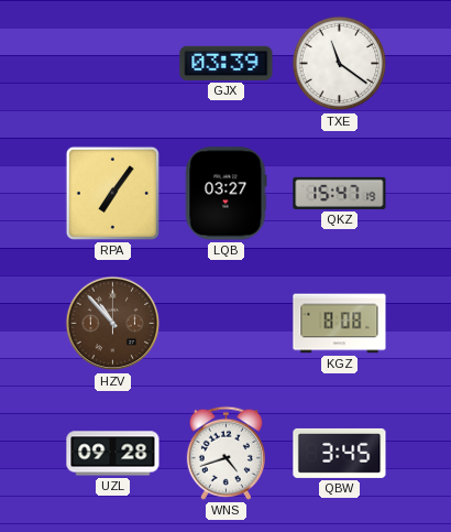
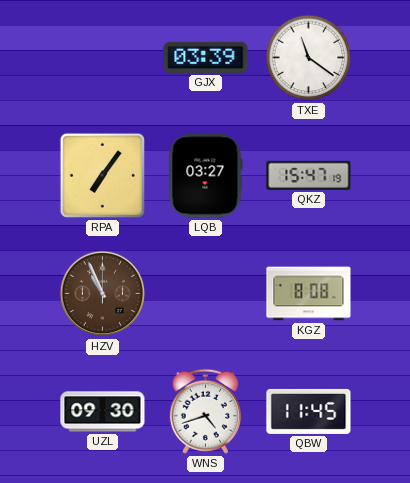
HZV: 10:53 -> 10:56
UZL: 09:28 -> 09:30
QBW: 3:45 -> 11:45
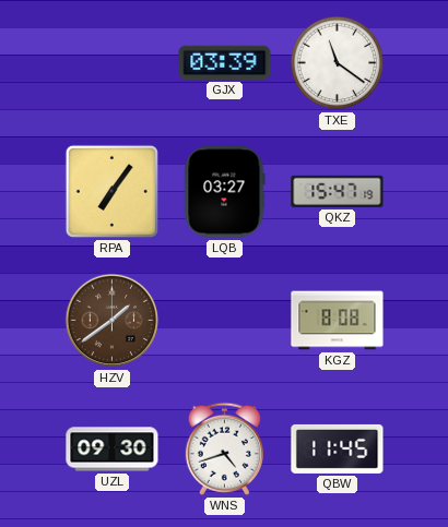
HZV: 10:56 -> 1:39
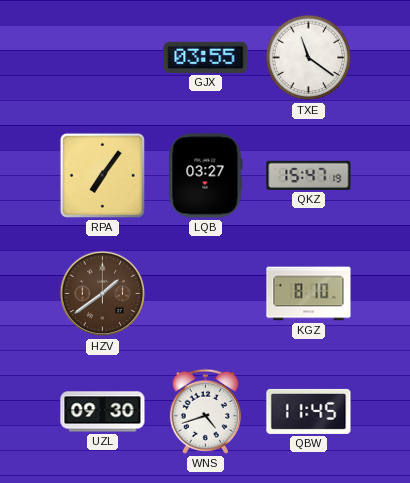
GJX: 03:39 -> 03:55
KGZ: 8:08 -> 8:10
